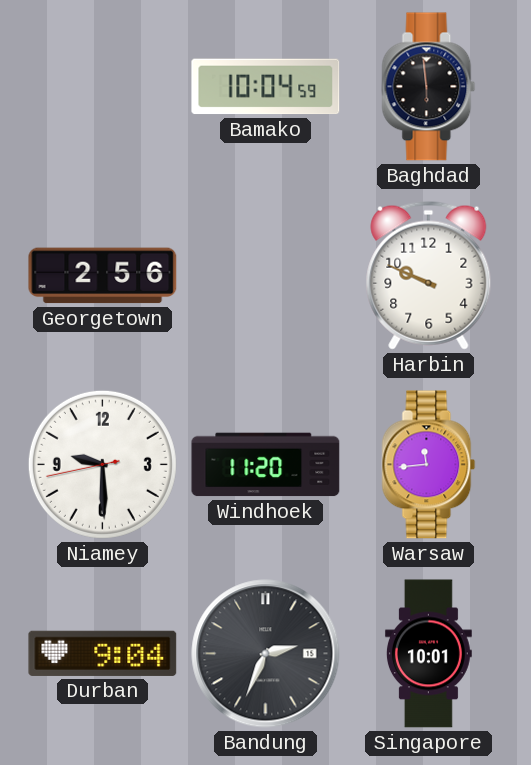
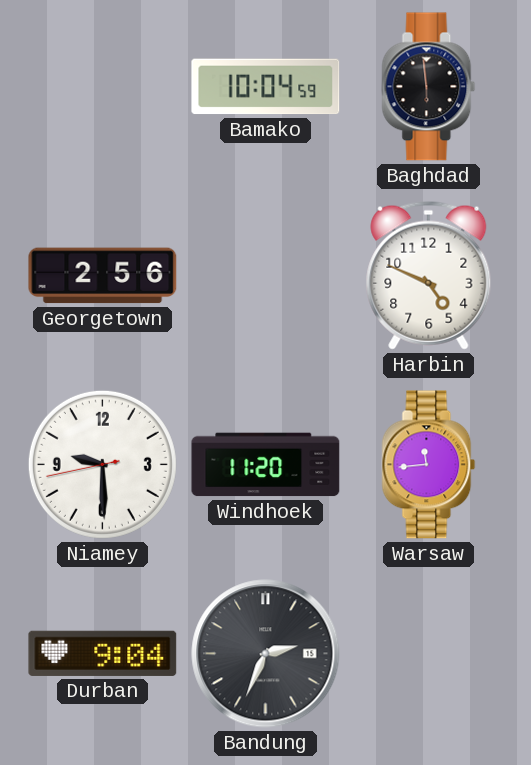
Harbin: 9:49 -> 4:49
Singapore: 10:01 -> none
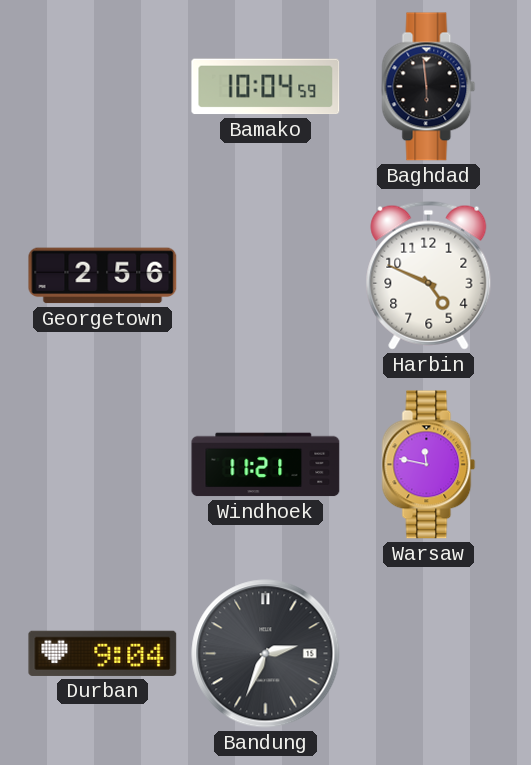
Niamey: 9:29 -> none
Windhoek: 11:20 -> 11:21
Warsaw: 11:44 -> 11:47
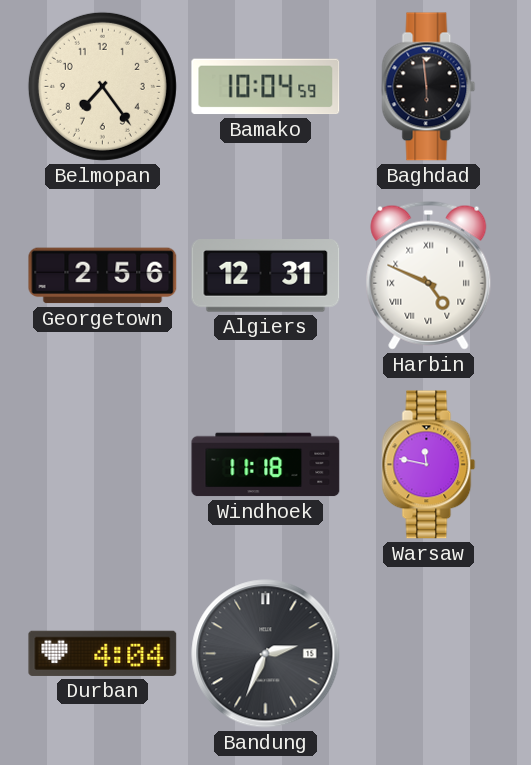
Belmopan: none -> 7:24
Algiers: none -> 12:31
Harbin numerals: Arabic -> Roman
Windhoek: 11:21 -> 11:18
Durban: 9:04 -> 4:04
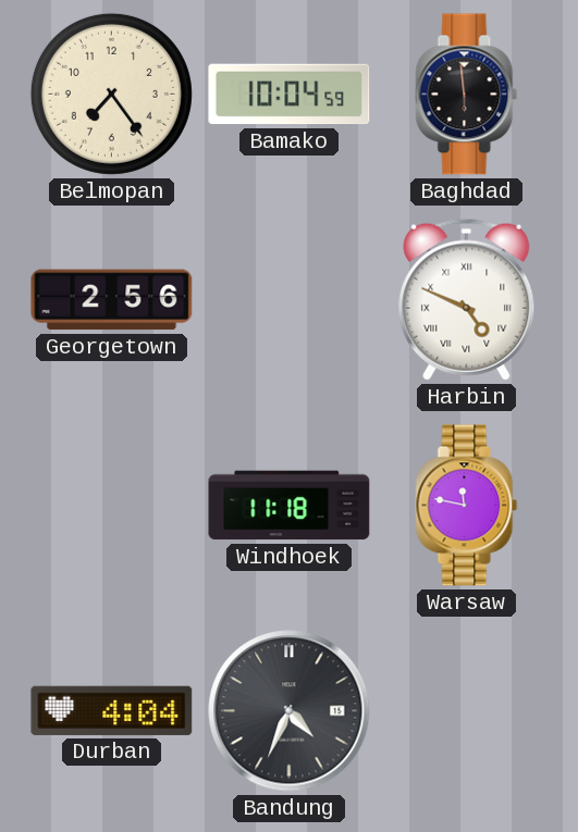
Algiers: 12:31 -> none
Bandung: 2:34 -> 4:34
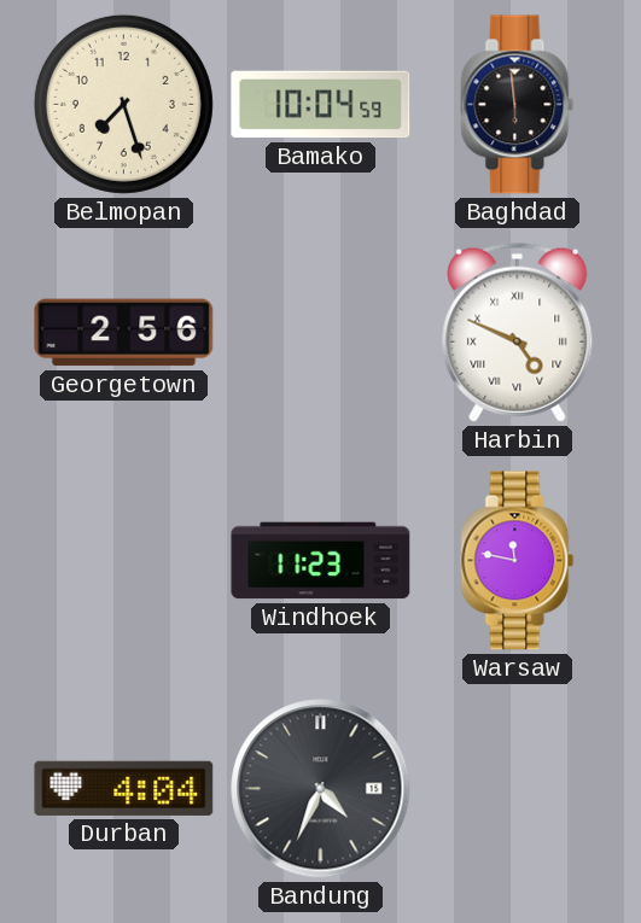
Belmopan: 7:24 -> 7:27
Windhoek: 11:18 -> 11:23
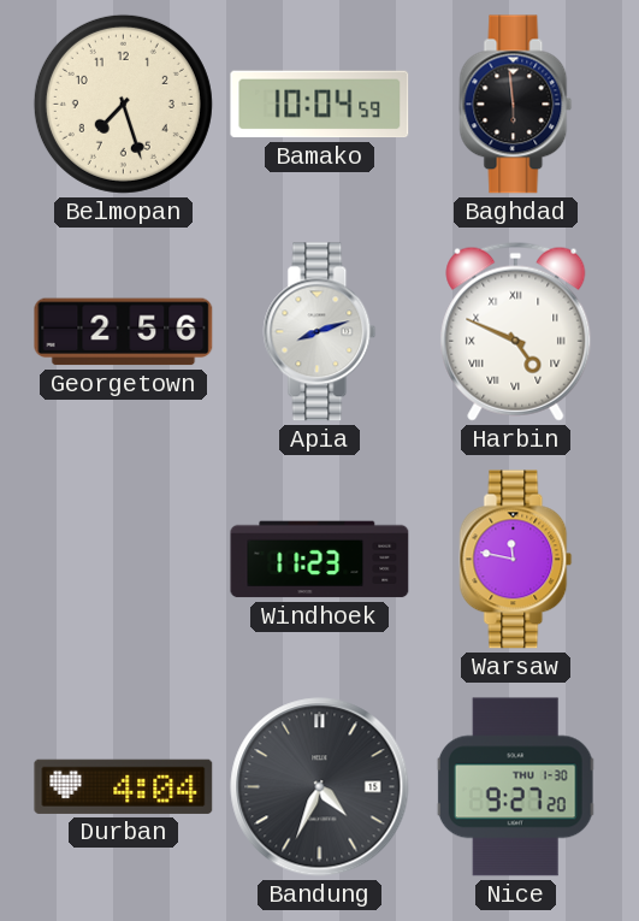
Apia: none -> 8:12
Nice: none -> 9:27
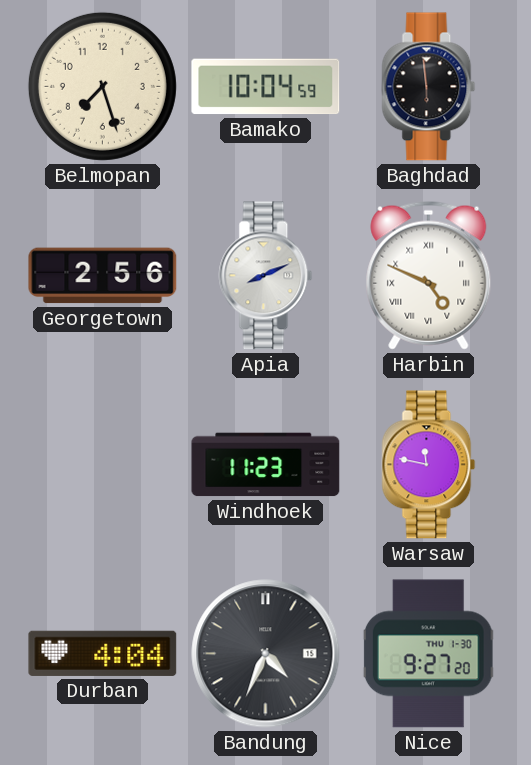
Apia: 8:12 -> 8:11
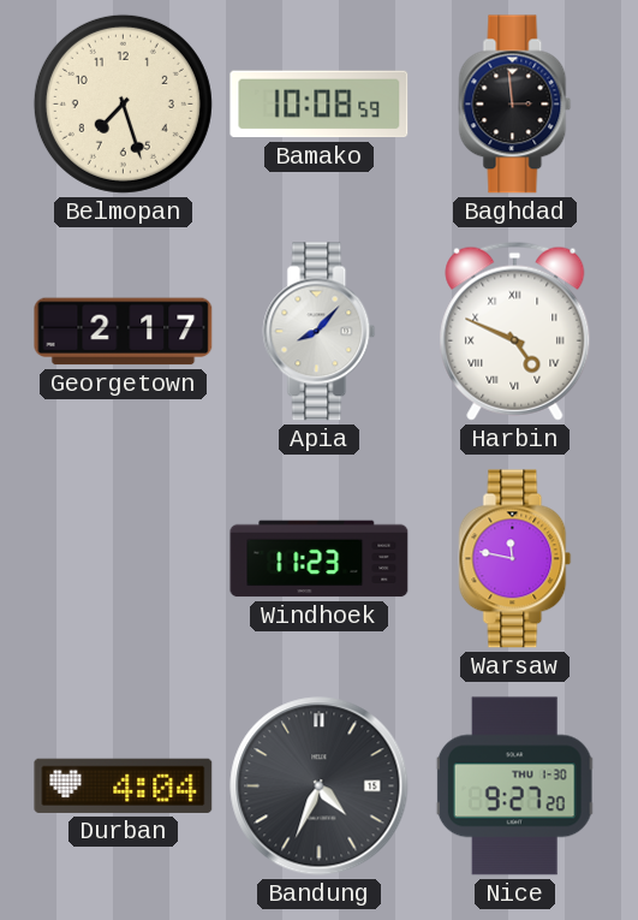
Bamako: 10:04 -> 10:08
Baghdad: 5:59 -> 2:59
Georgetown: 2:56 -> 2:17
Apia: 8:11 -> 8:07
